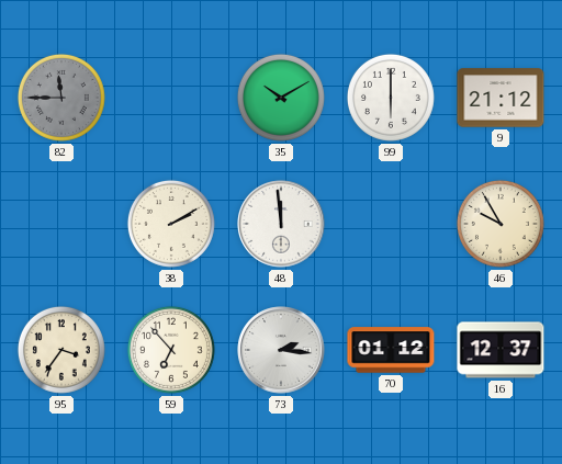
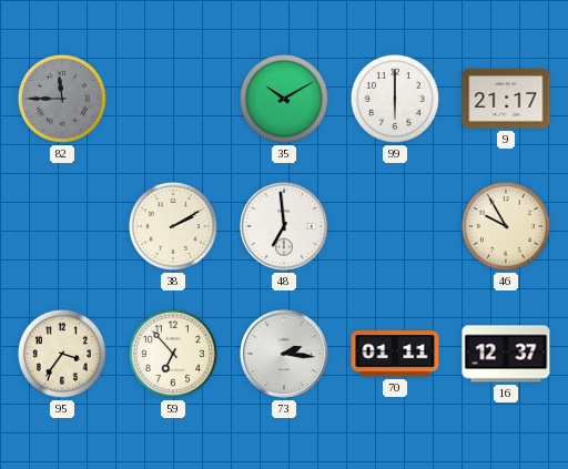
9: 21:12 -> 21:17
48: 11:59 -> 6:59
70: 01:12 -> 01:11
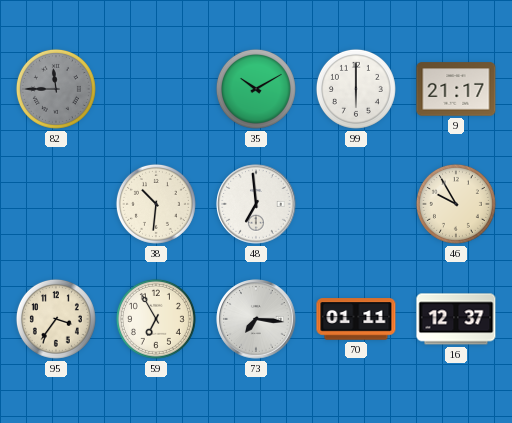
38: 2:10 -> 10:31
59: 6:53 -> 6:55
73: 2:16 -> 7:16
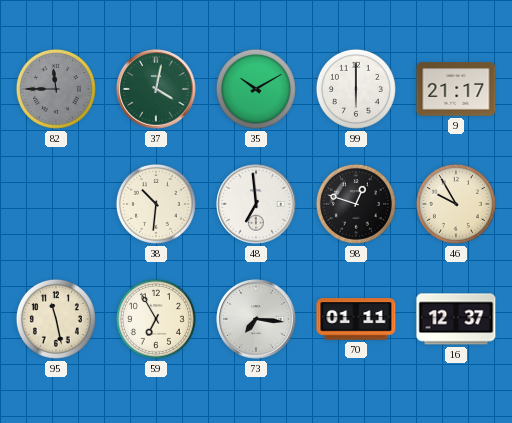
37: none -> 4:02
98: none -> 12:48
95: 3:36 -> 11:28
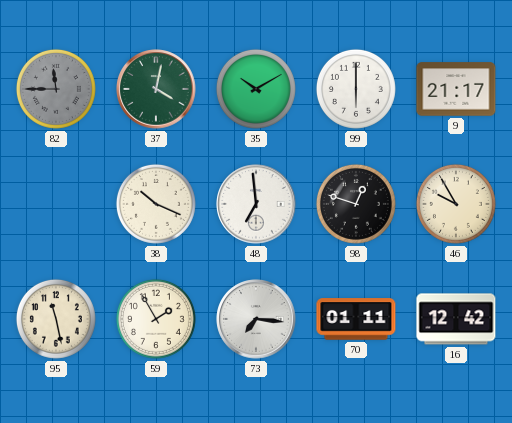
38: 10:31 -> 10:19
59: 6:55 -> 1:55
16: 12:37 -> 12:42
